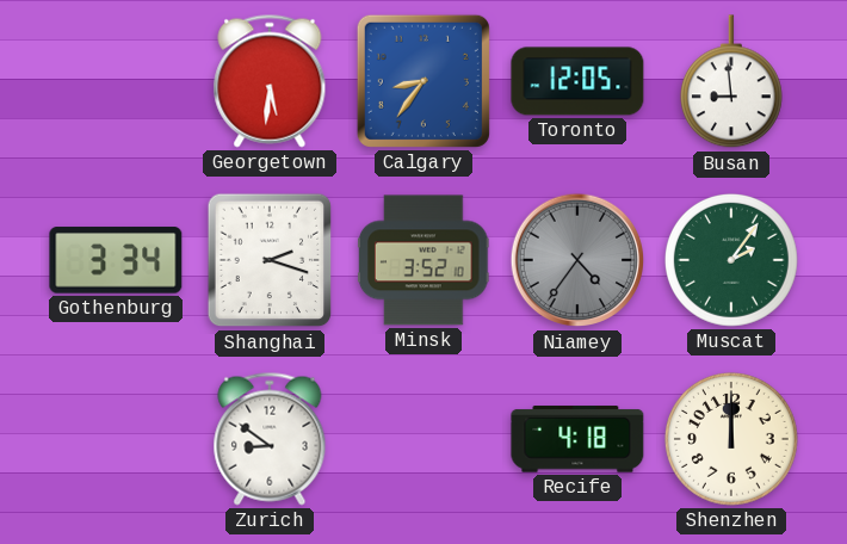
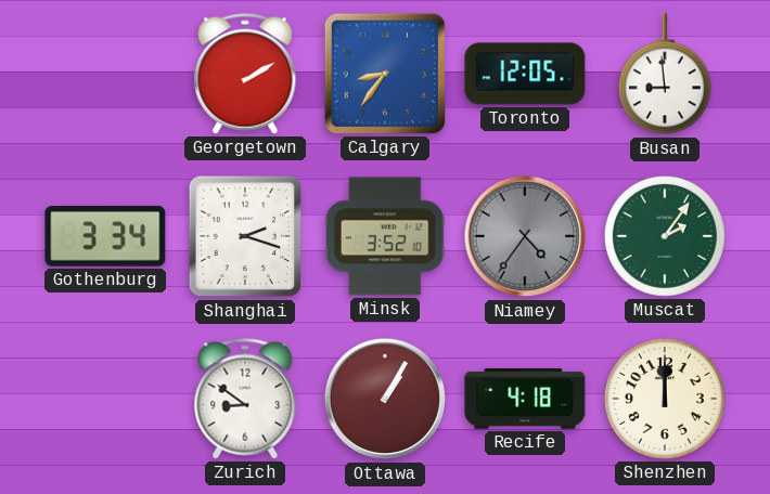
Georgetown: 5:31 -> 2:10
Ottawa: none -> 1:05
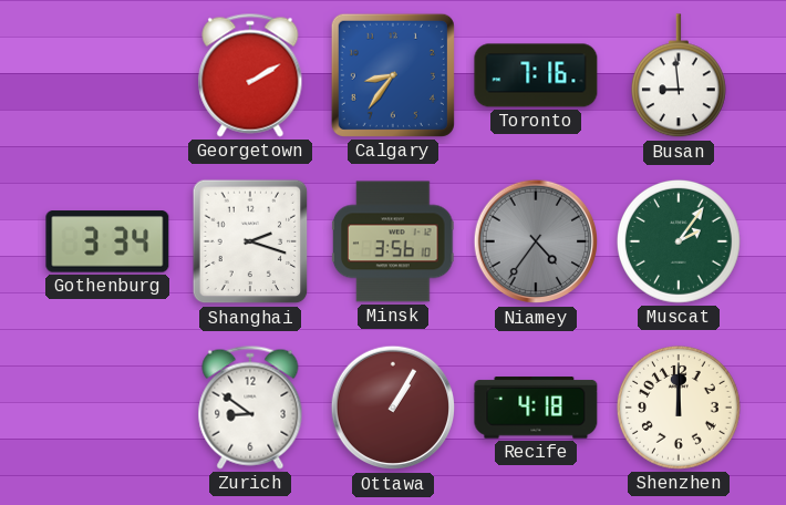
Toronto: 12:05 -> 7:16
Minsk: 3:52 -> 3:56
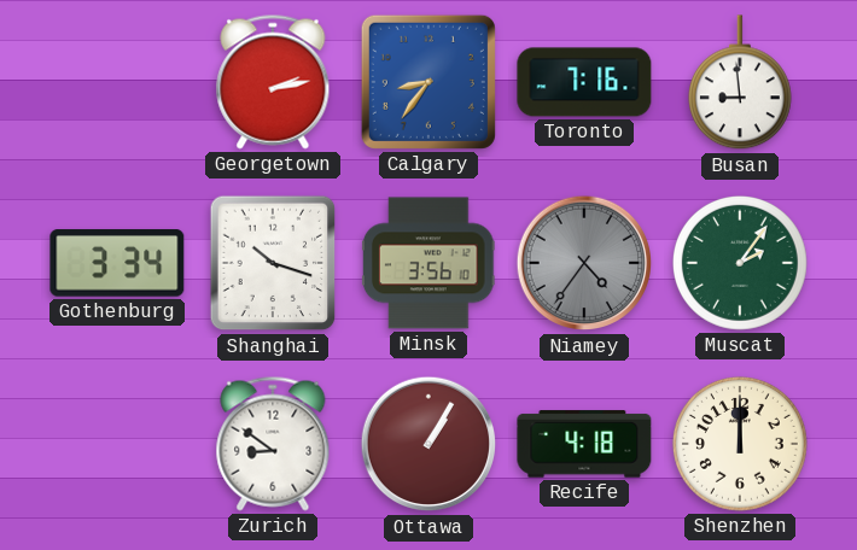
Georgetown: 2:10 -> 2:13
Shanghai: 2:18 -> 10:18
